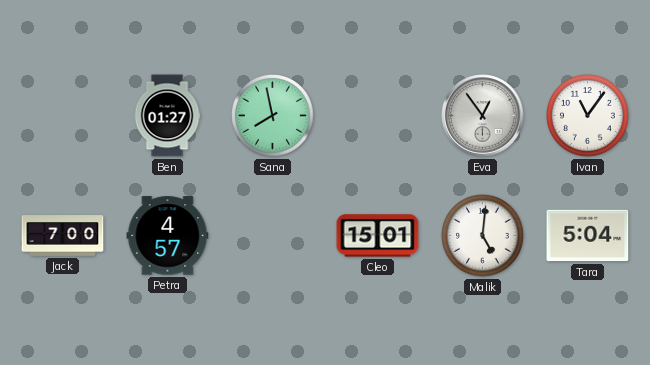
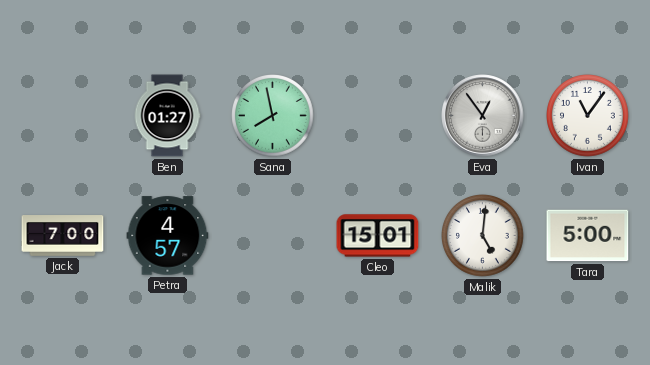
Tara: 5:04 -> 5:00
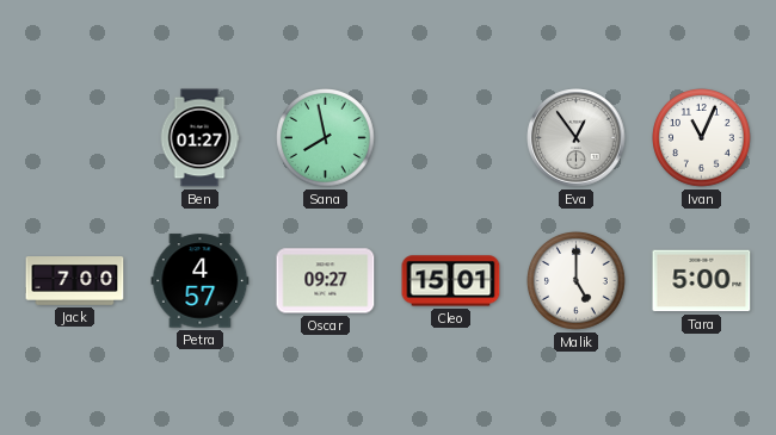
Ivan: 11:06 -> 11:04
Oscar: none -> 09:27
Malik: 5:01 -> 5:00
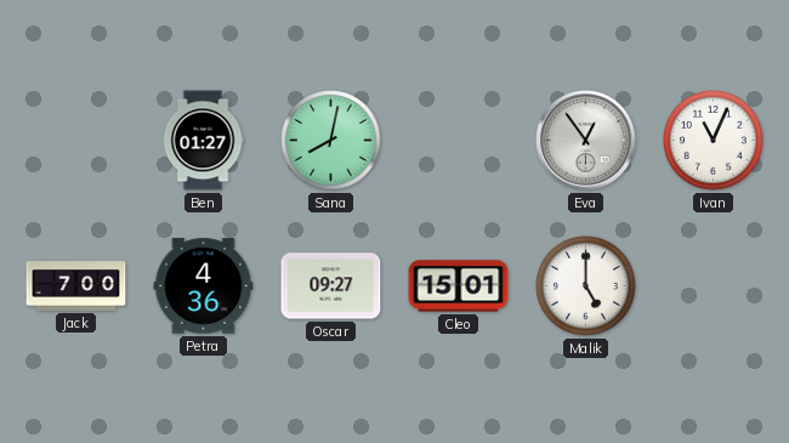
Sana: 7:58 -> 8:02
Petra: 4:57 -> 4:36
Tara: 5:00 -> none
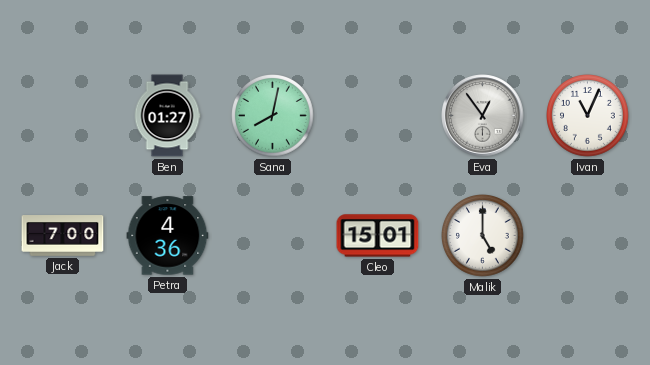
Oscar: 09:27 -> none
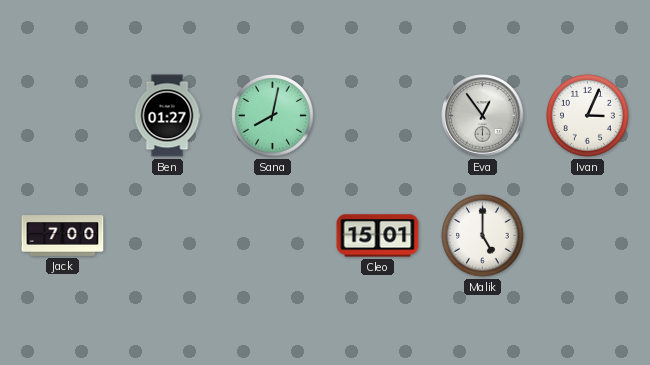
Ivan: 11:04 -> 3:04
Petra: 4:36 -> none
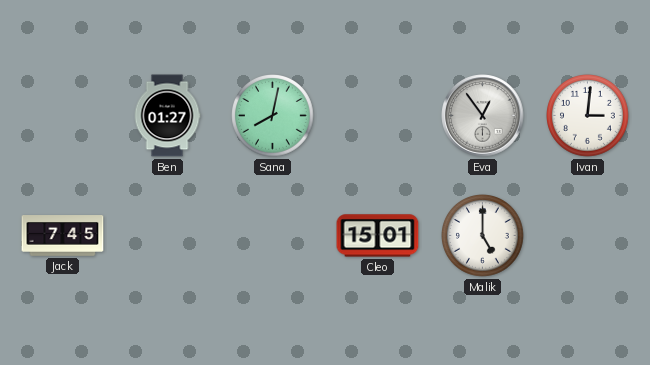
Ivan: 3:04 -> 3:01
Jack: 7:00 -> 7:45
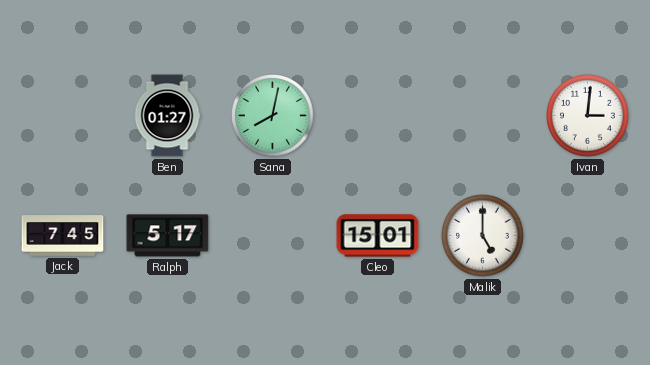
Eva: 12:54 -> none
Ralph: none -> 5:17
